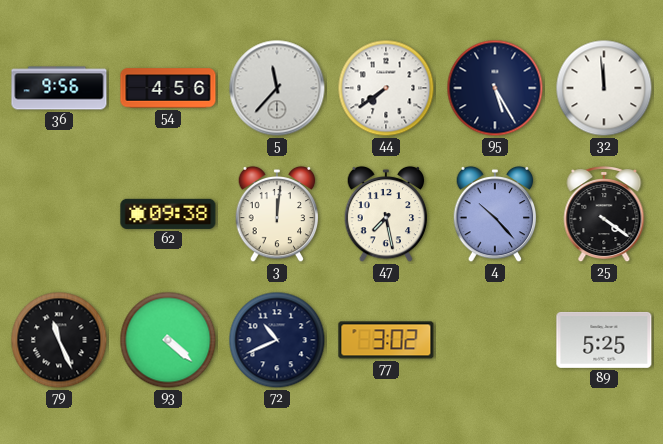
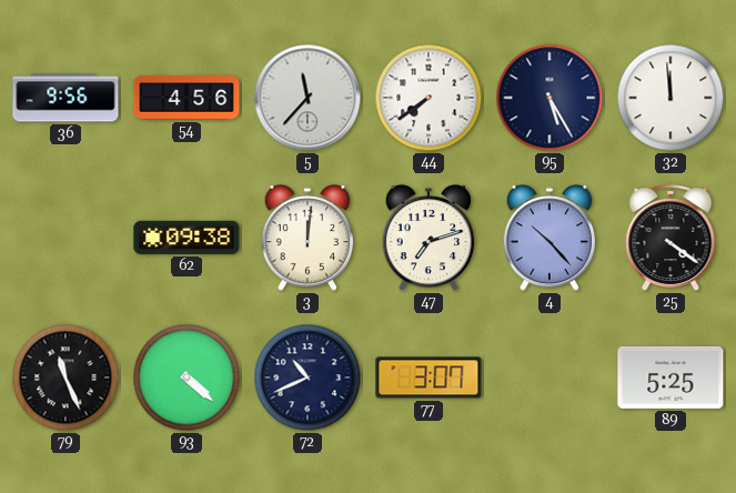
47: 7:28 -> 7:12
77: 3:02 -> 3:07
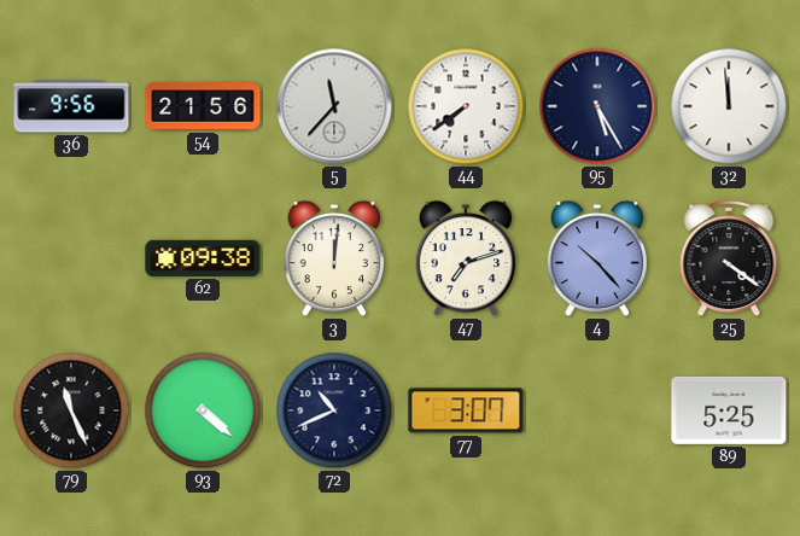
54: 4:56 -> 21:56
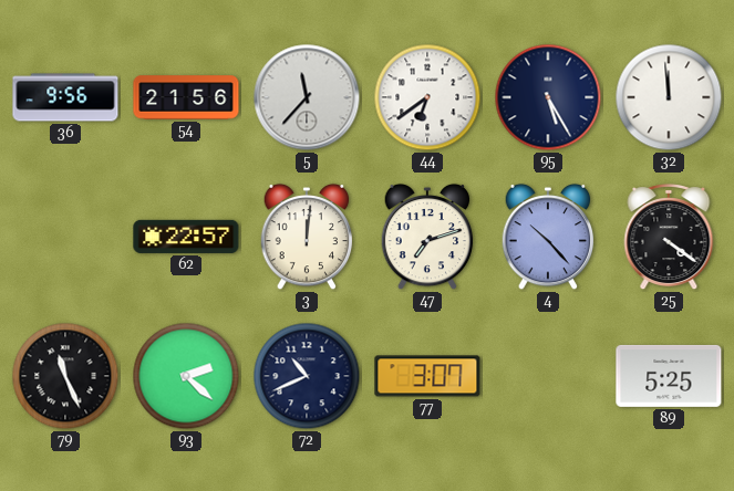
44: 7:39 -> 6:39
62: 09:38 -> 22:57
93: 4:22 -> 2:22
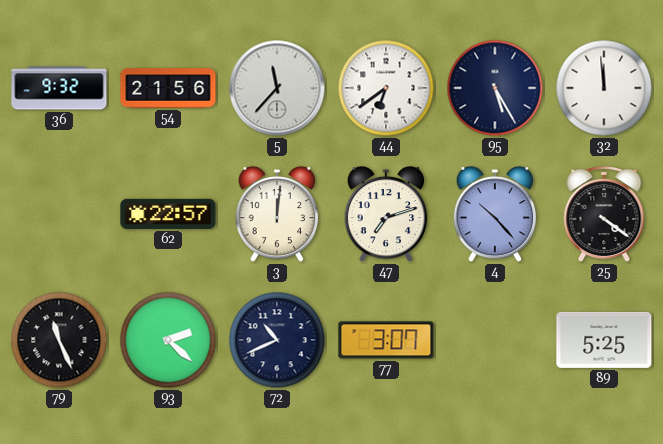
36: 9:56 -> 9:32
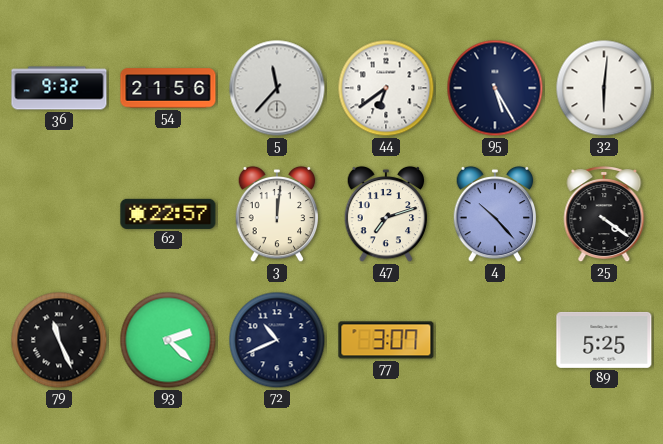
32: 11:59 -> 6:01
